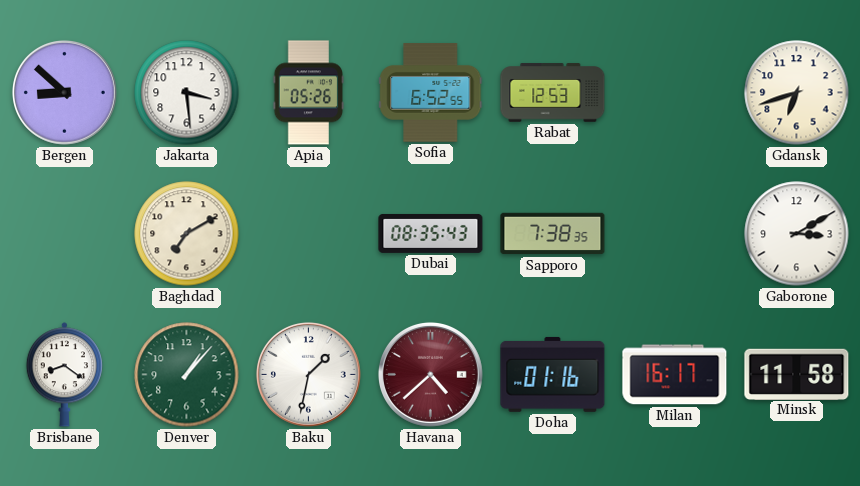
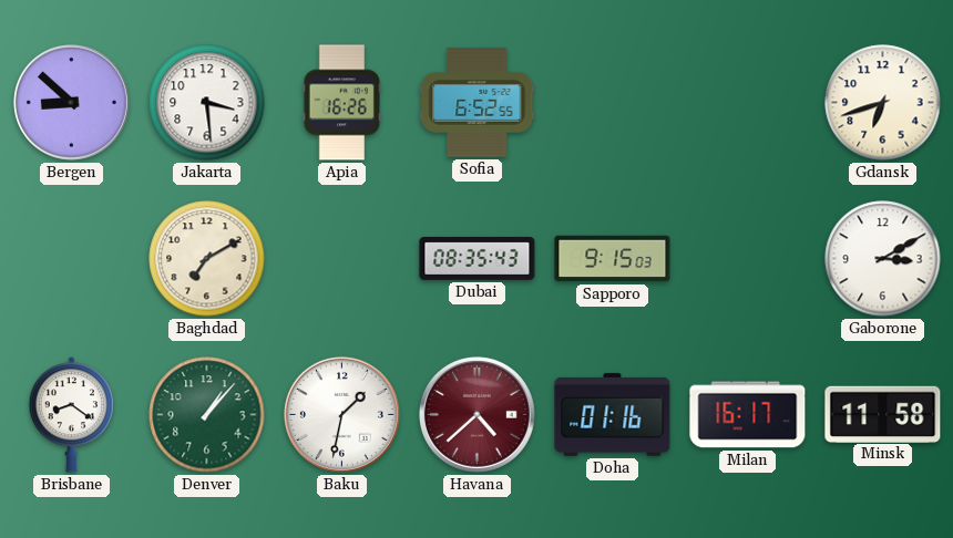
Apia: 05:26 -> 16:26
Rabat: 12:53 -> none
Sapporo: 7:38 -> 9:15
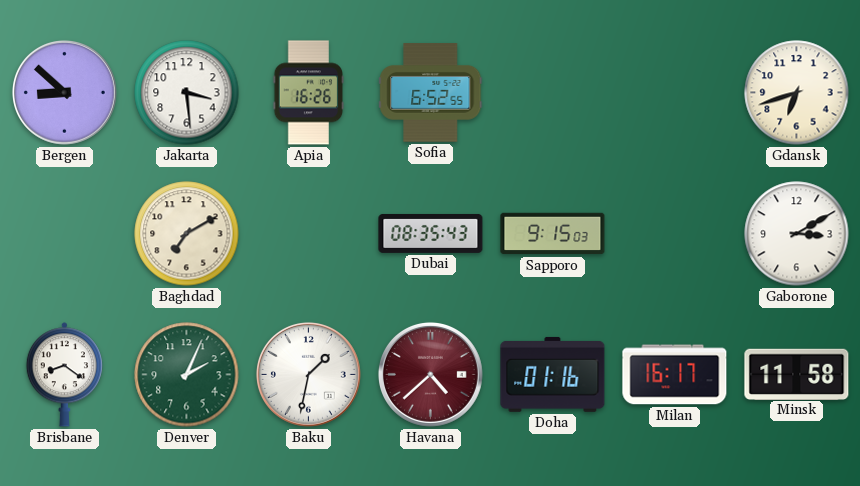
Denver: 1:07 -> 2:04
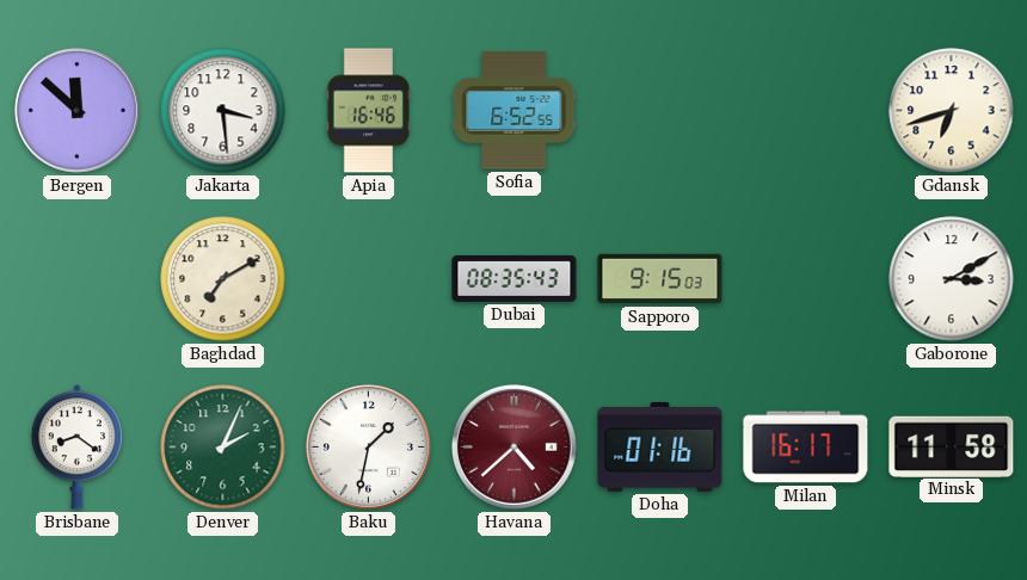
Bergen: 8:52 -> 11:52
Apia: 16:26 -> 16:46
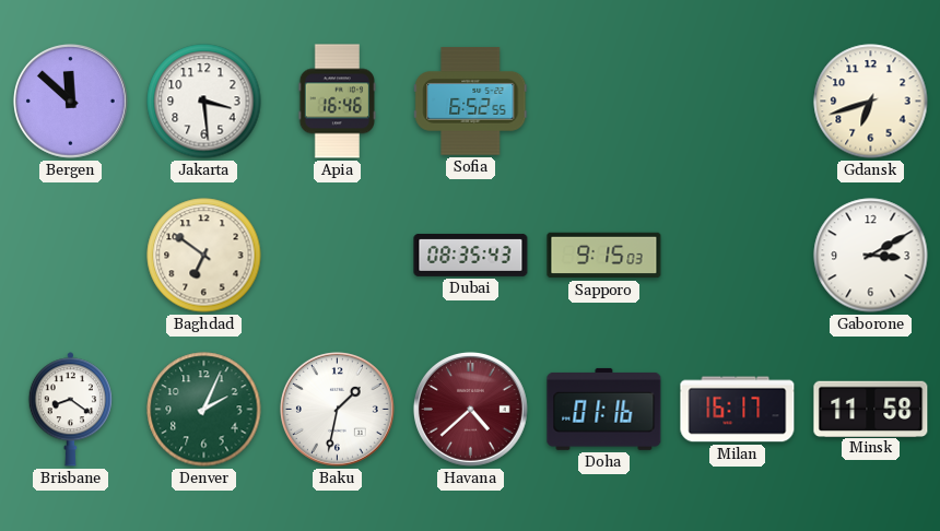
Baghdad: 7:10 -> 6:51
